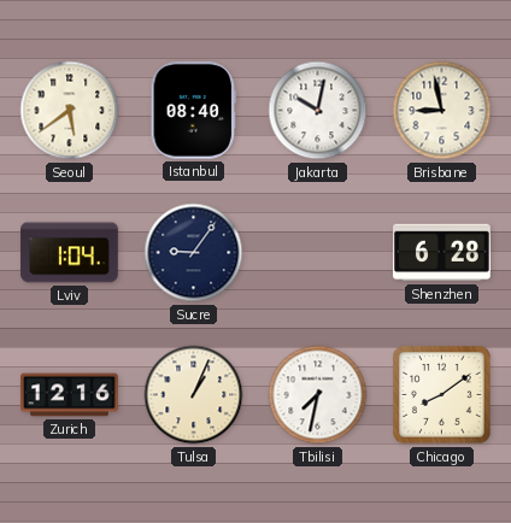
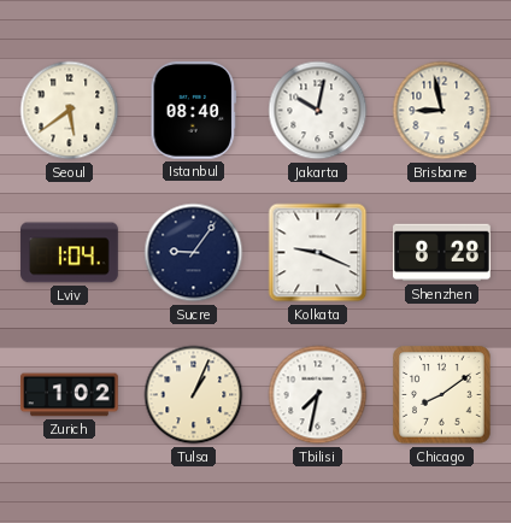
Kolkata: none -> 9:19
Shenzhen: 6:28 -> 8:28
Zurich: 12:16 -> 1:02
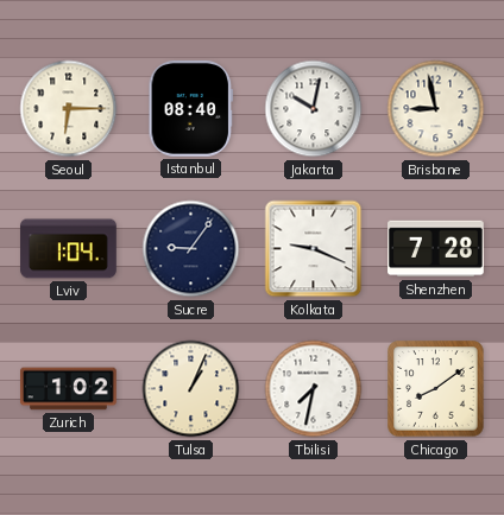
Seoul: 5:39 -> 6:15
Shenzhen: 8:28 -> 7:28
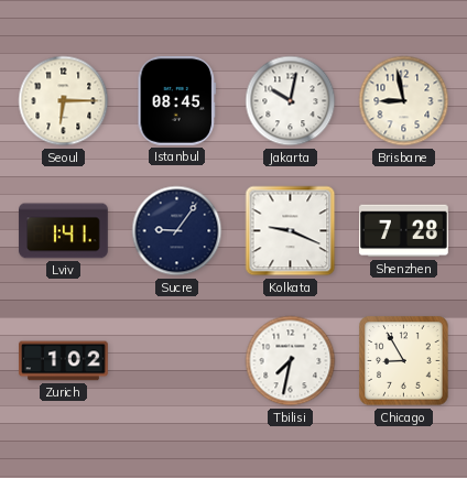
Istanbul: 08:40 -> 08:45
Lviv: 1:04 -> 1:41
Tulsa: 1:04 -> none
Chicago: 8:09 -> 8:55
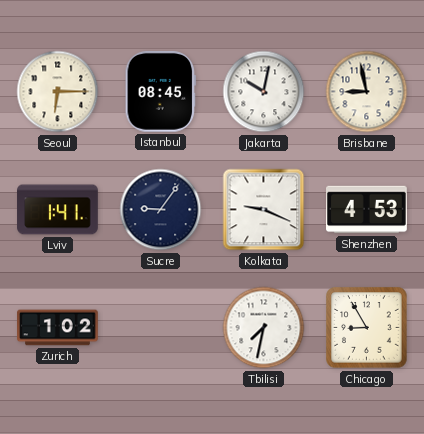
Shenzhen: 7:28 -> 4:53
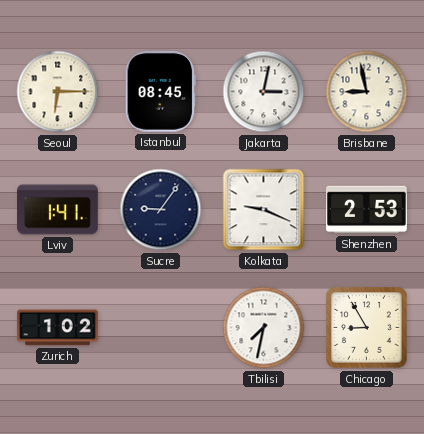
Jakarta: 10:02 -> 3:02
Shenzhen: 4:53 -> 2:53
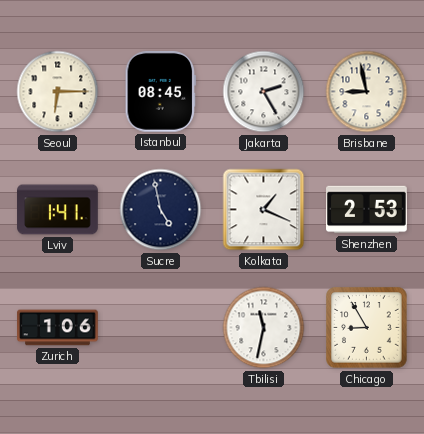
Jakarta: 3:02 -> 2:25
Sucre: 9:06 -> 4:58
Kolkata: 9:19 -> 1:19
Zurich: 1:02 -> 1:06
Tbilisi: 7:32 -> 11:32
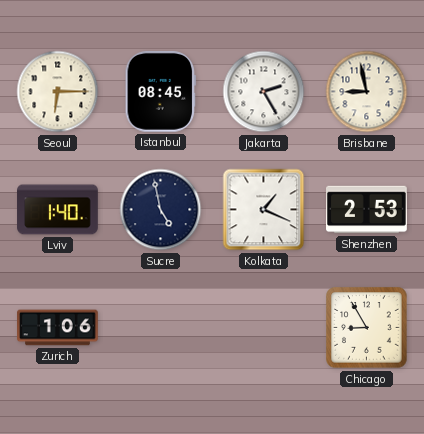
Lviv: 1:41 -> 1:40
Tbilisi: 11:32 -> none
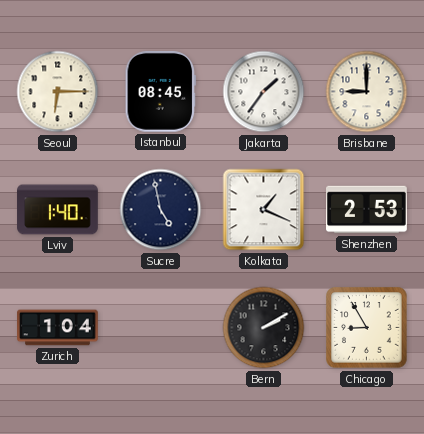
Jakarta: 2:25 -> 1:36
Brisbane: 8:58 -> 9:00
Zurich: 1:06 -> 1:04
Bern: none -> 2:10
